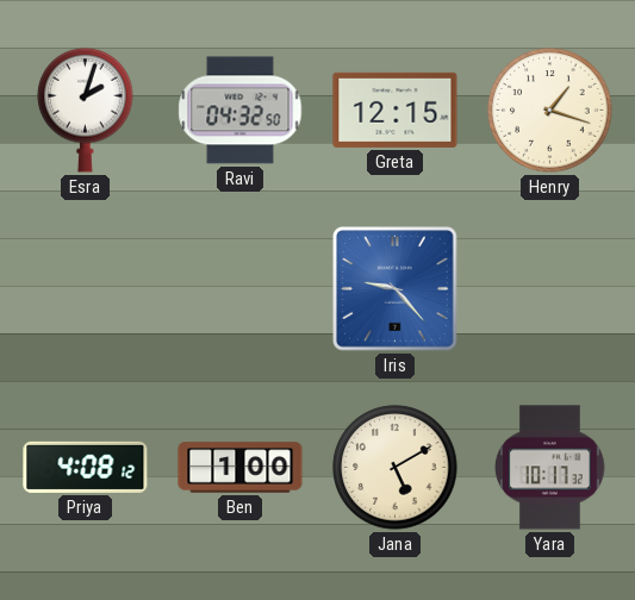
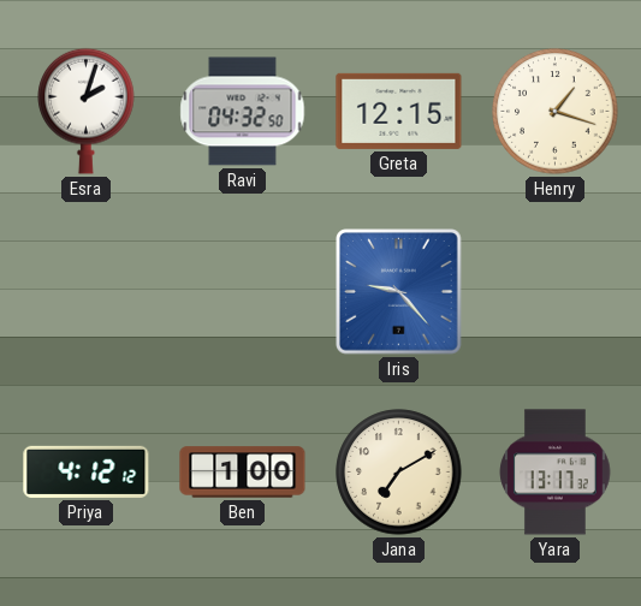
Priya: 4:08 -> 4:12
Jana: 5:10 -> 7:10
Yara: 10:17 -> 13:17
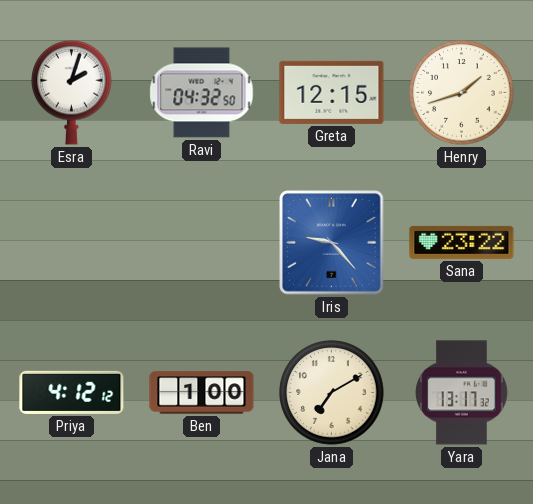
Henry: 1:18 -> 1:42
Sana: none -> 23:22
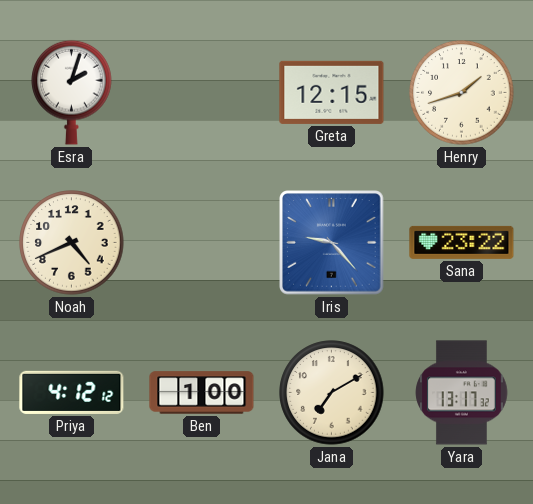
Ravi: 04:32 -> none
Noah: none -> 4:41
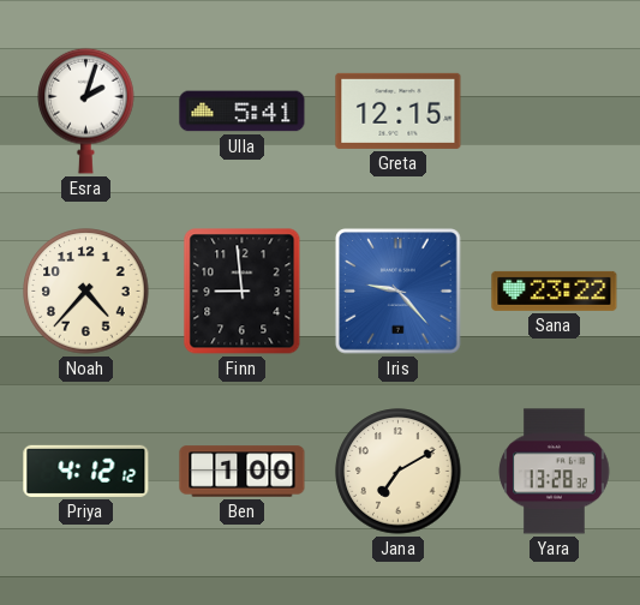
Ulla: none -> 5:41
Henry: 1:42 -> none
Noah: 4:41 -> 4:37
Finn: none -> 8:59
Yara: 13:17 -> 13:28
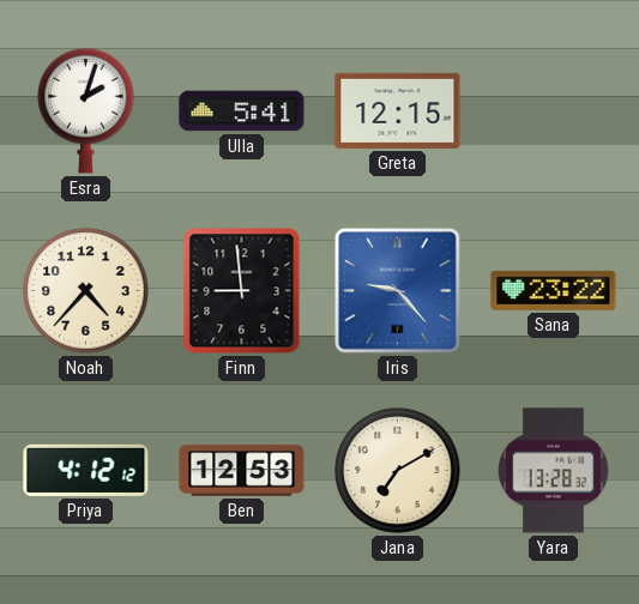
Ben: 1:00 -> 12:53
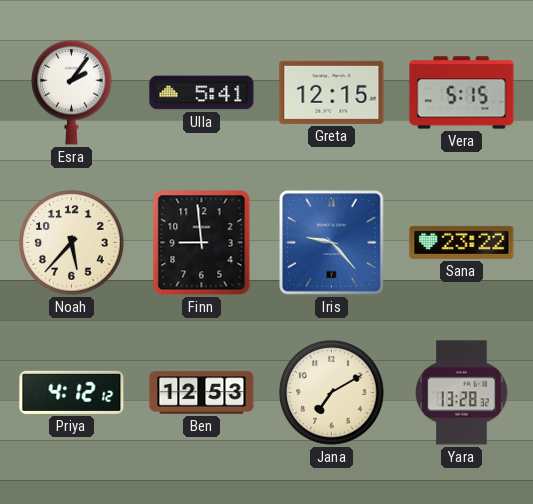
Esra: 2:03 -> 2:06
Vera: none -> 5:15
Noah: 4:37 -> 5:37
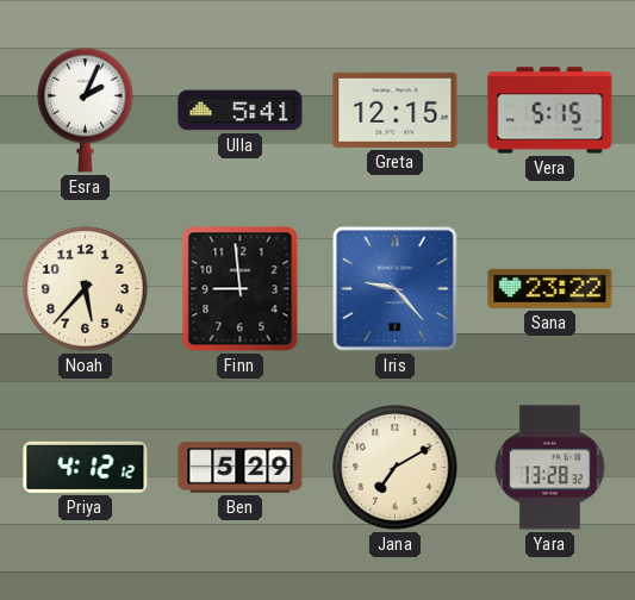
Esra: 2:06 -> 2:04
Ben: 12:53 -> 5:29
